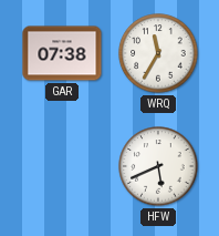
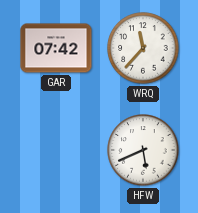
GAR: 07:38 -> 07:42
WRQ: 11:35 -> 11:37
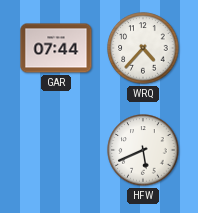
GAR: 07:42 -> 07:44
WRQ: 11:37 -> 4:37
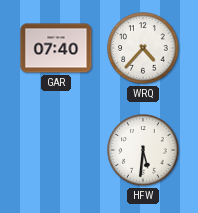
GAR: 07:44 -> 07:40
HFW: 5:41 -> 5:31
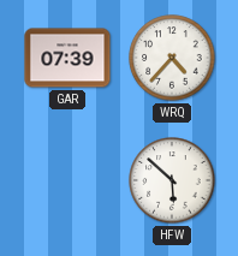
GAR: 07:40 -> 07:39
HFW: 5:31 -> 5:52
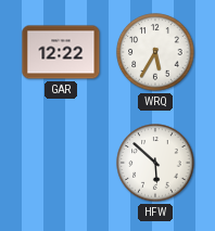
GAR: 07:39 -> 12:22
WRQ: 4:37 -> 5:35
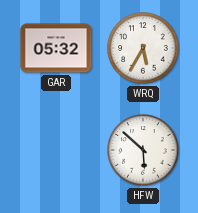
GAR: 12:22 -> 05:32
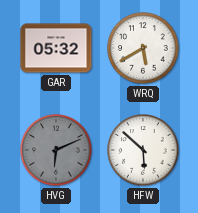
WRQ: 5:35 -> 5:40
HVG: none -> 6:11
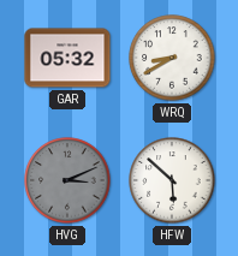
WRQ: 5:40 -> 8:40
HVG: 6:11 -> 3:11
